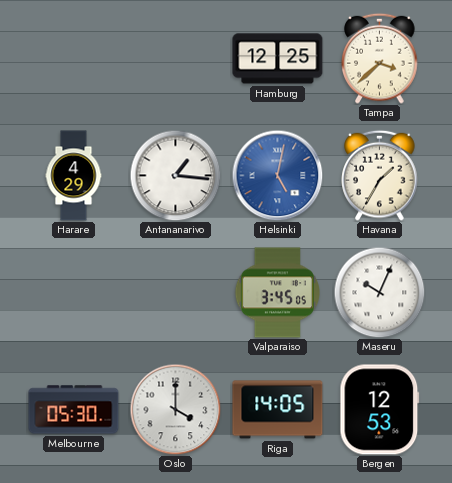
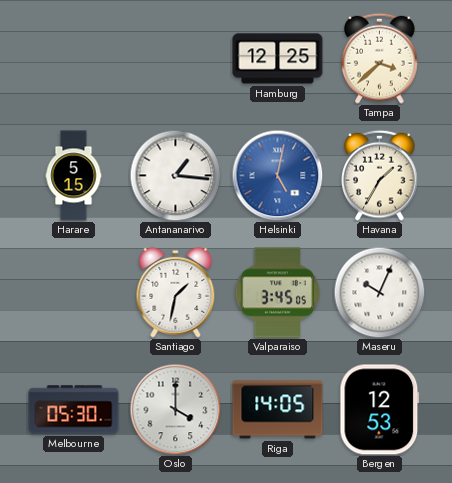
Harare: 4:29 -> 5:15
Santiago: none -> 1:32
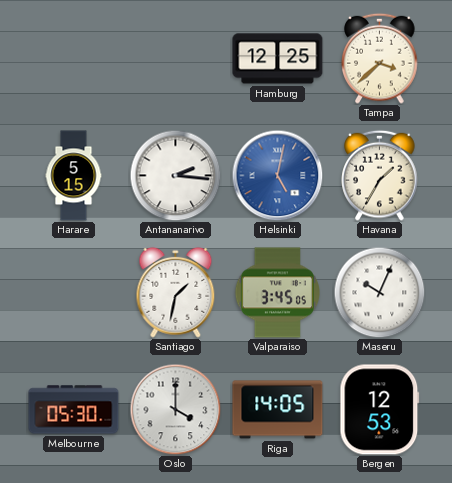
Antananarivo: 1:16 -> 2:16
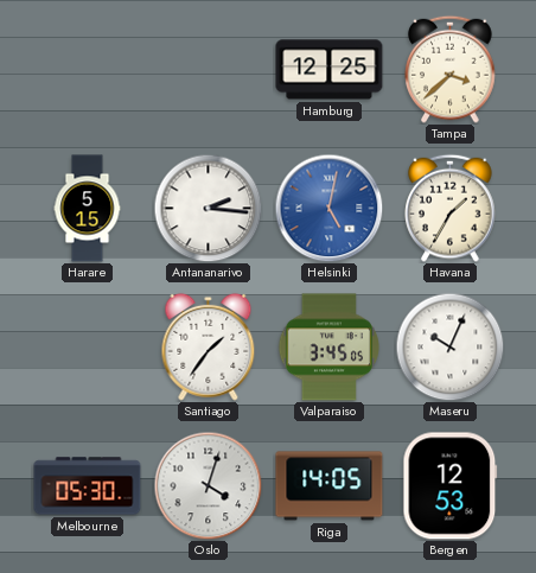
Santiago: 1:32 -> 1:36
Oslo: 4:00 -> 4:03
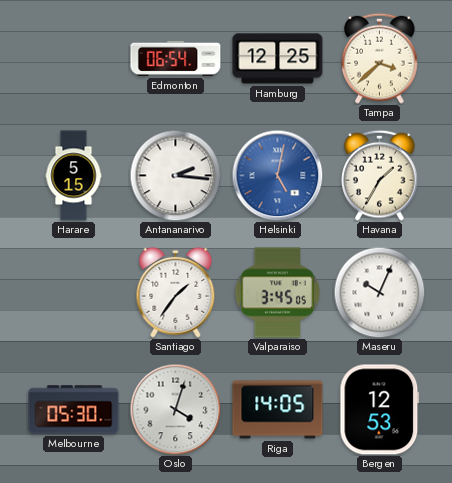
Edmonton: none -> 06:54
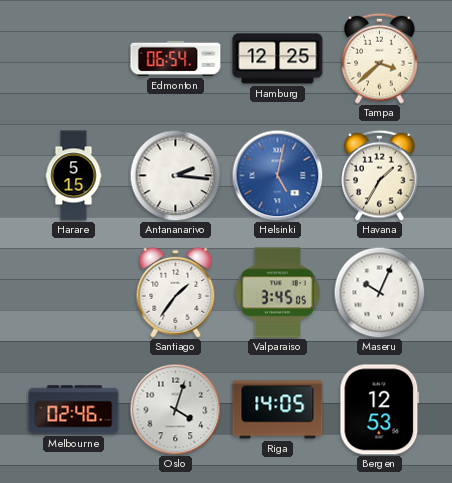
Melbourne: 05:30 -> 02:46
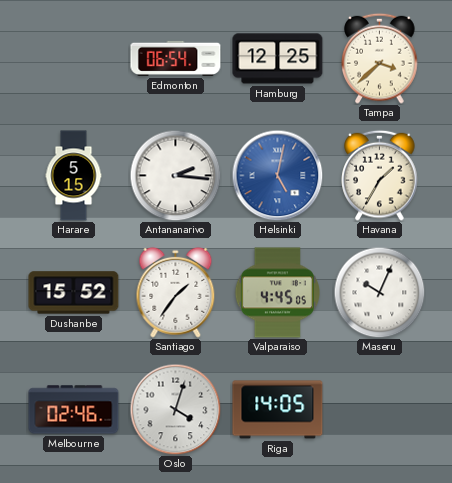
Dushanbe: none -> 15:52
Valparaiso: 3:45 -> 4:45
Bergen: 12:53 -> none
